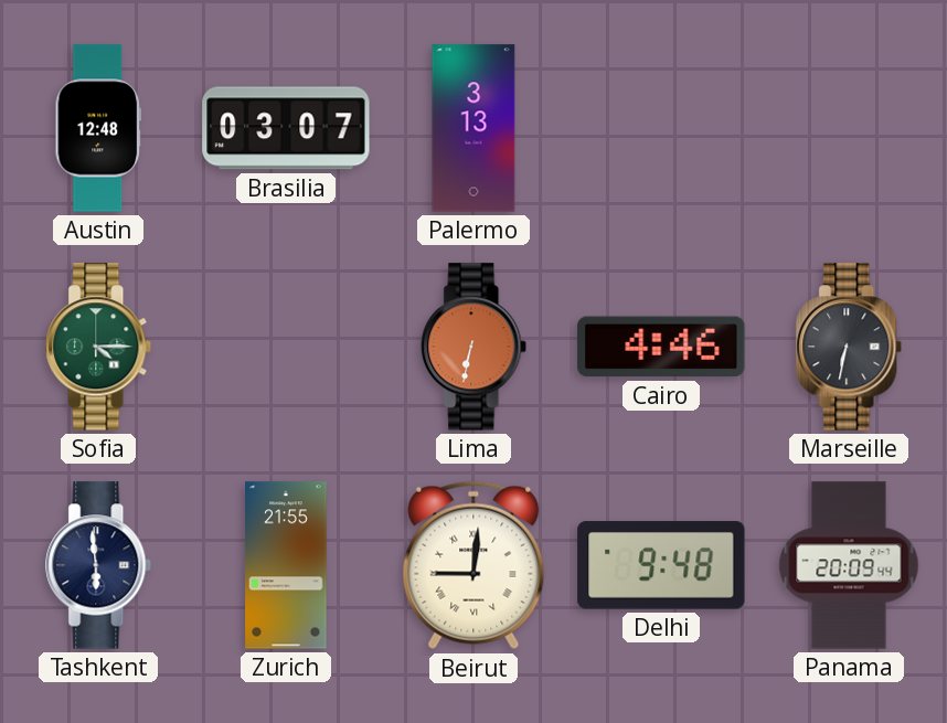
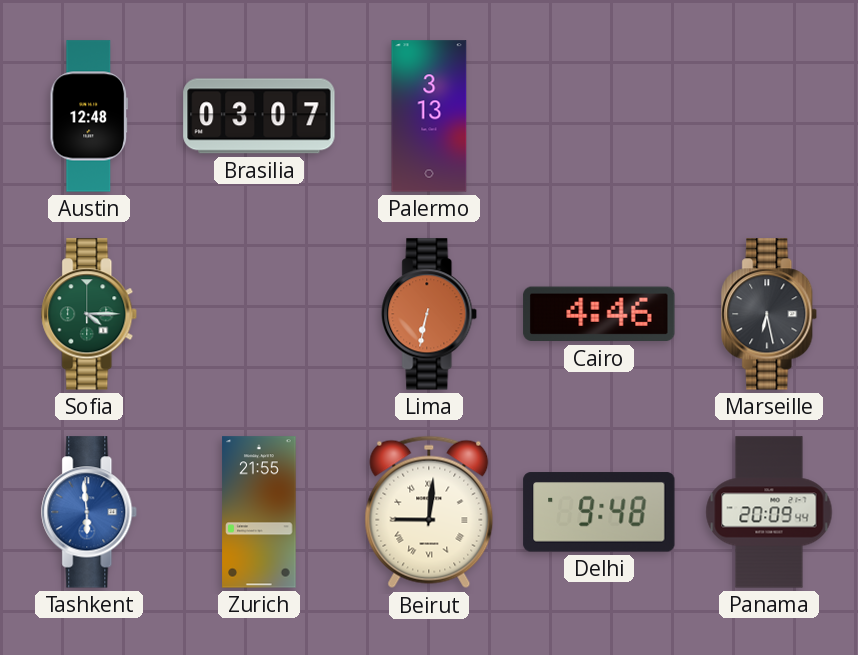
Marseille: 6:32 -> 6:28
Tashkent dial: navy -> blue
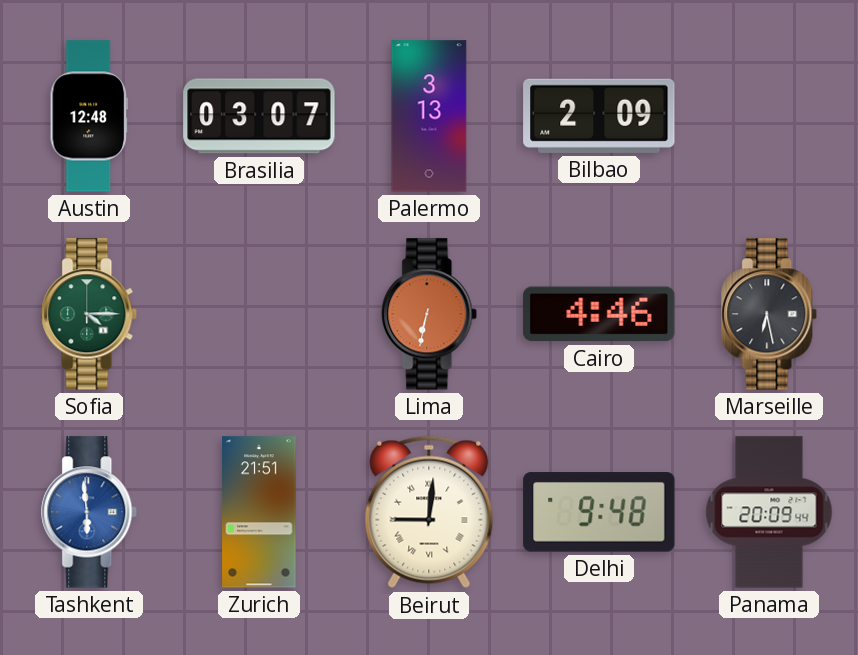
Bilbao: none -> 2:09
Zurich: 21:55 -> 21:51
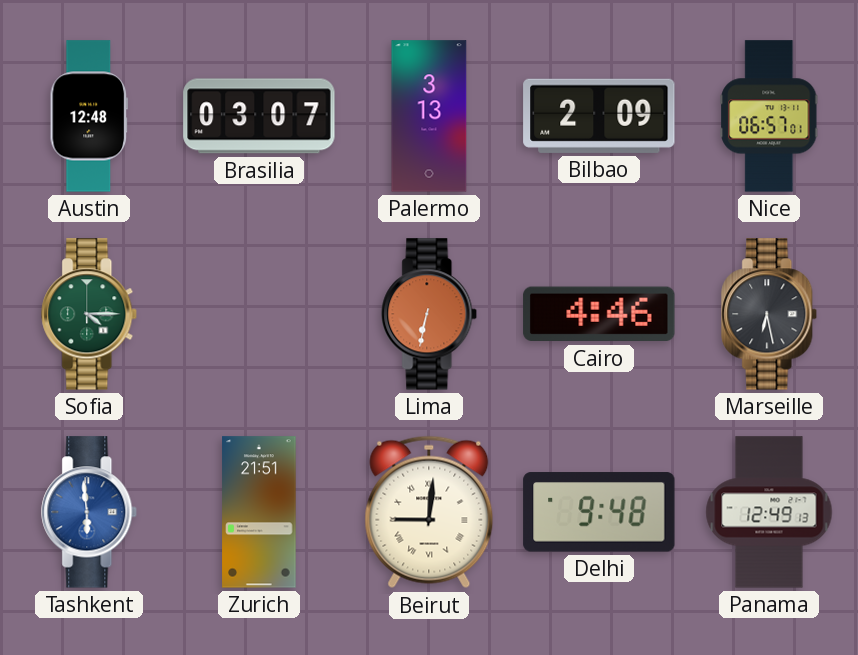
Nice: none -> 06:57
Panama: 20:09 -> 12:49
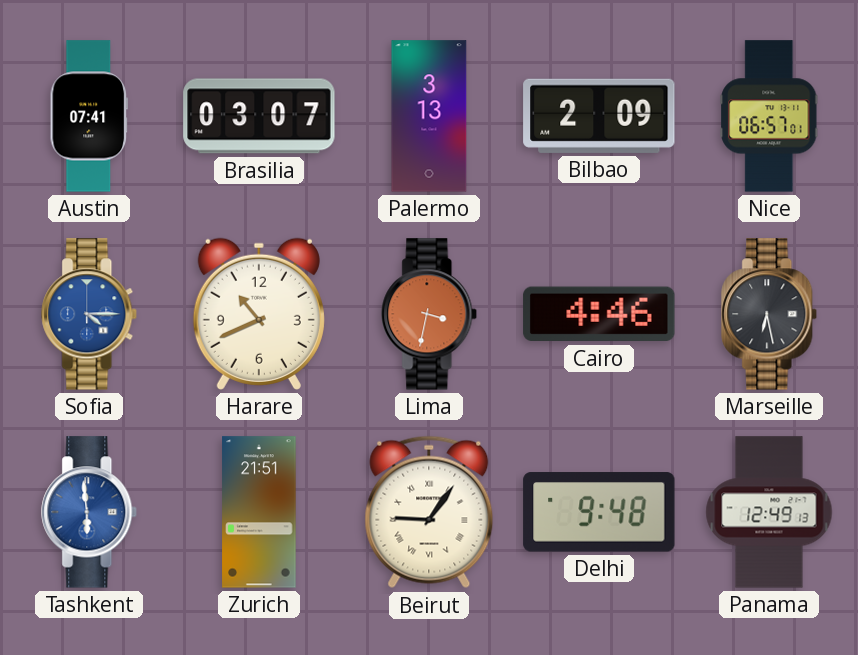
Austin: 12:48 -> 07:41
Sofia dial: green -> blue
Harare: none -> 10:41
Lima: 6:32 -> 3:32
Beirut: 9:01 -> 9:06
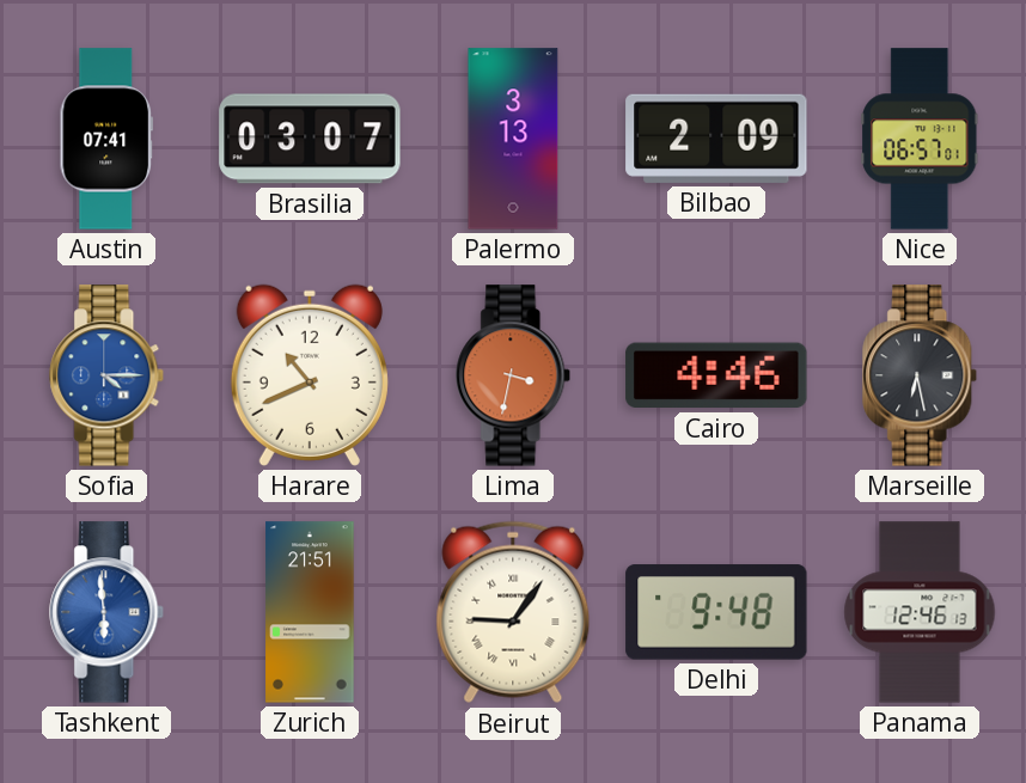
Panama: 12:49 -> 12:46
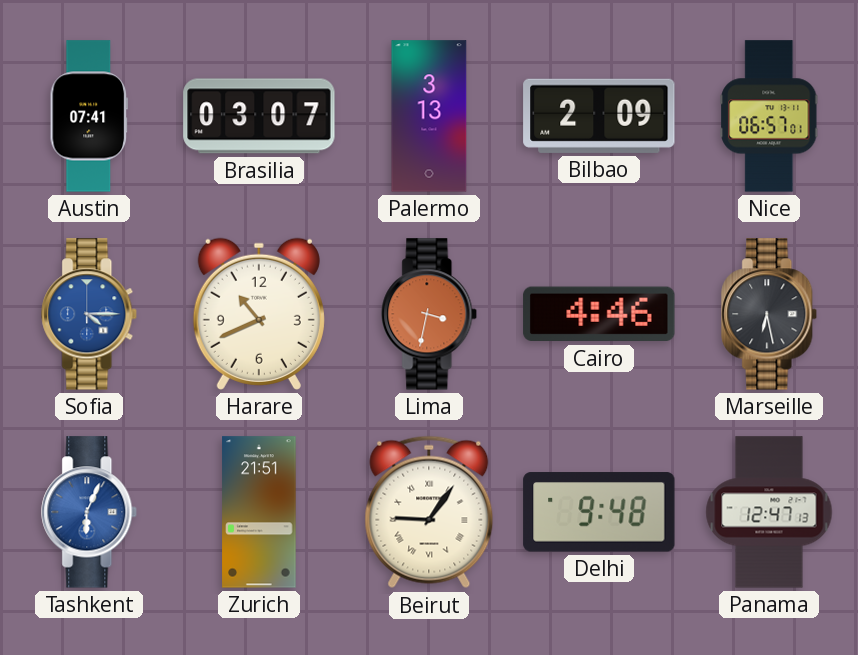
Tashkent: 5:59 -> 6:04
Panama: 12:46 -> 12:47
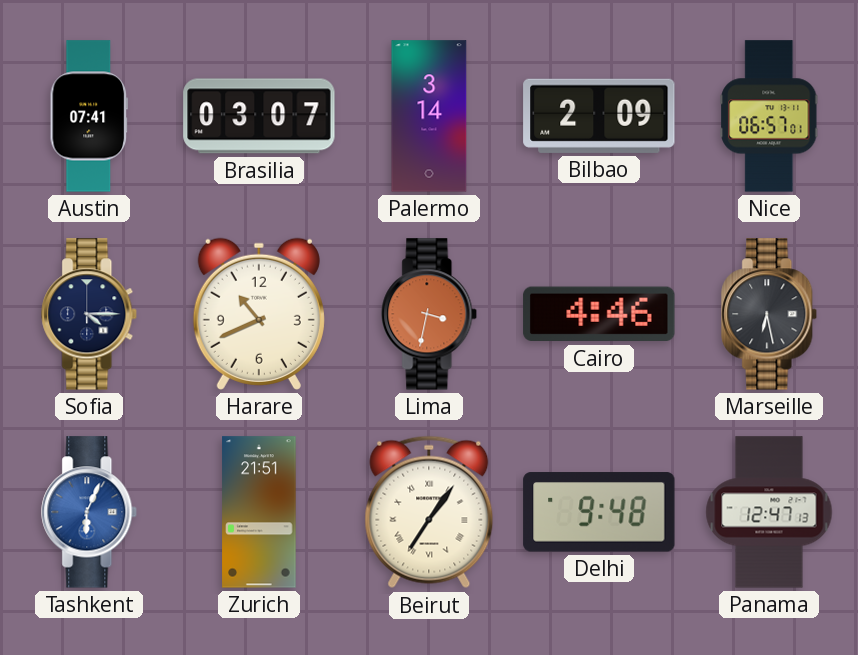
Palermo: 3:13 -> 3:14
Sofia dial: blue -> navy
Beirut: 9:06 -> 7:06
